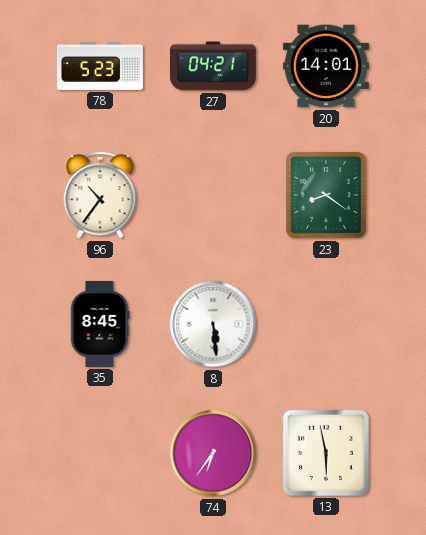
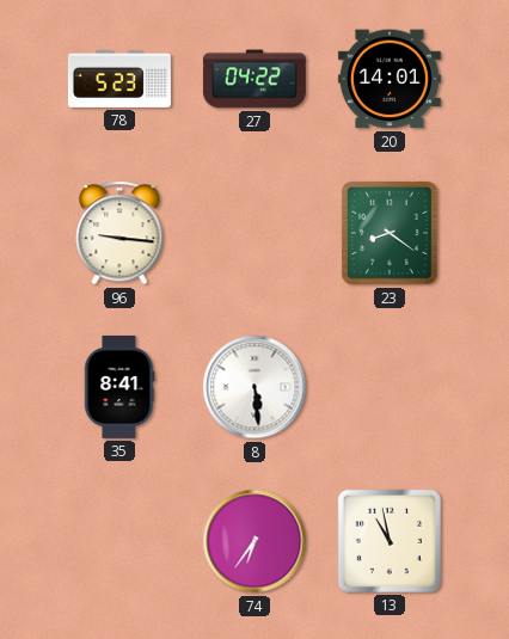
27: 04:21 -> 04:22
96: 10:36 -> 9:16
35: 8:45 -> 8:41
13: 5:58 -> 10:58
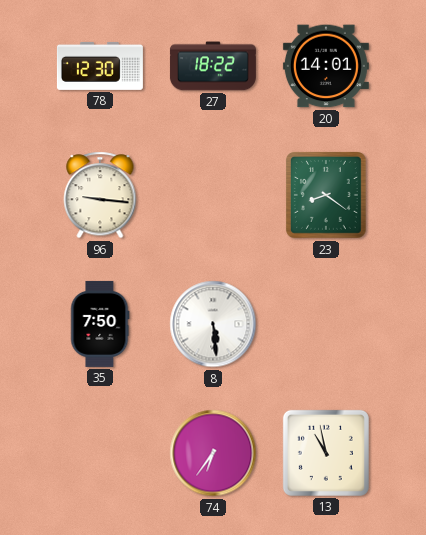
78: 5:23 -> 12:30
27: 04:22 -> 18:22
35: 8:41 -> 7:50
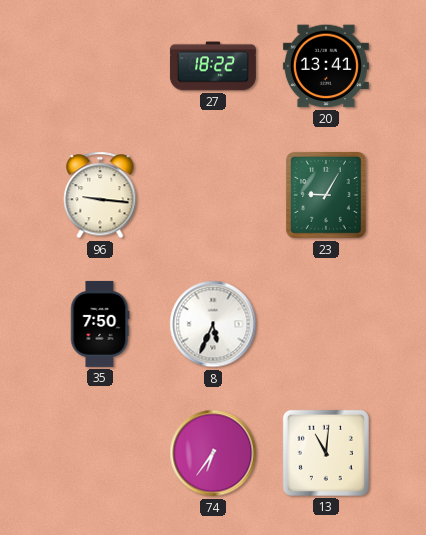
78: 12:30 -> none
20: 14:01 -> 13:41
23: 8:21 -> 9:05
8: 5:29 -> 5:34
13: 10:58 -> 11:01
